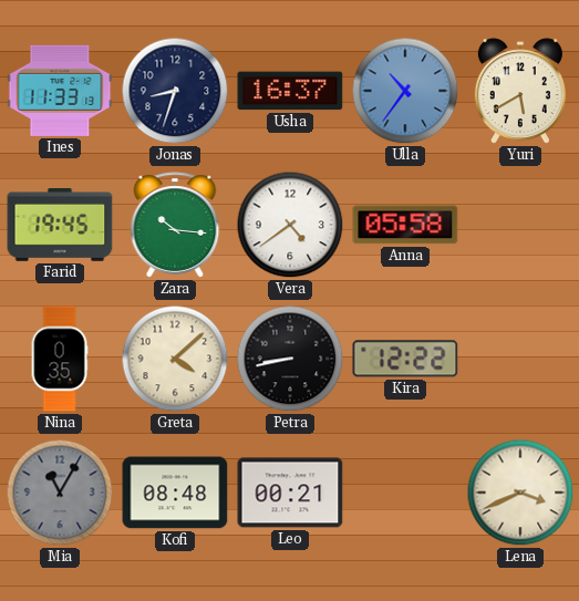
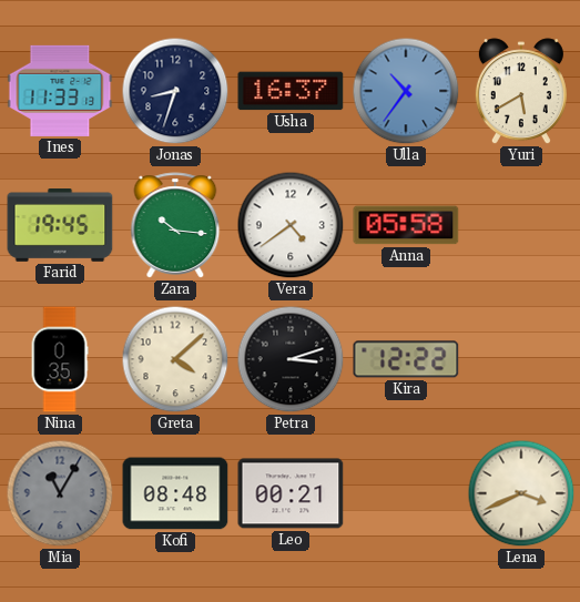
Petra: 8:43 -> 3:12
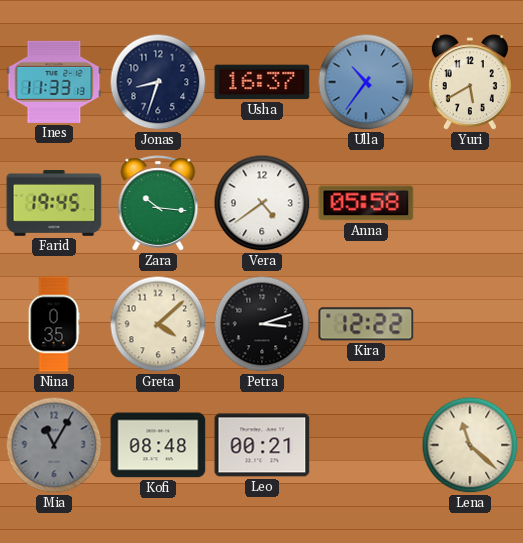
Lena: 3:41 -> 11:22
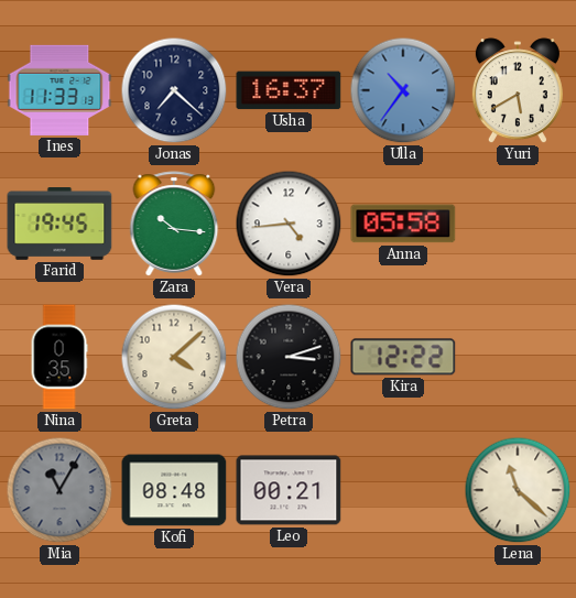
Jonas: 8:33 -> 7:22
Vera: 4:39 -> 4:44
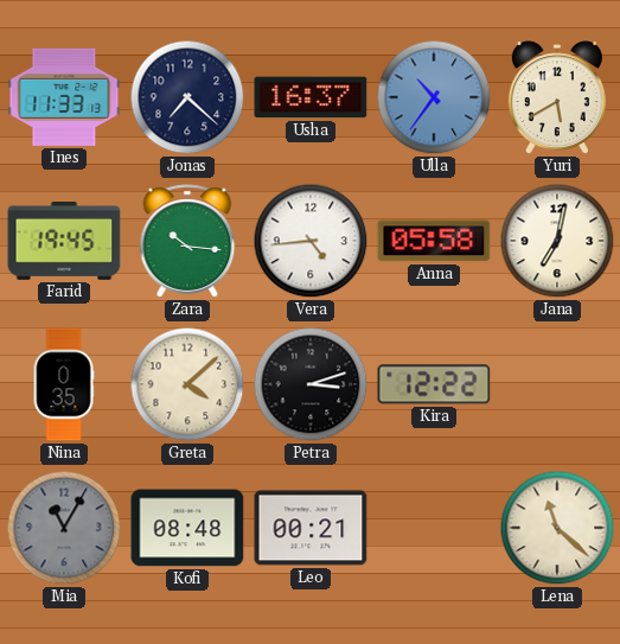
Jana: none -> 7:02
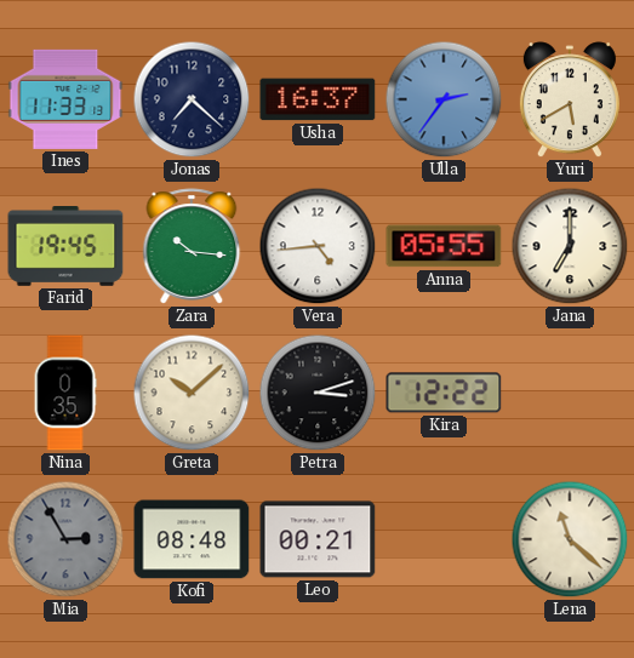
Ulla: 10:36 -> 2:36
Anna: 05:58 -> 05:55
Jana: 7:02 -> 7:00
Greta: 4:08 -> 10:08
Mia: 11:05 -> 2:55
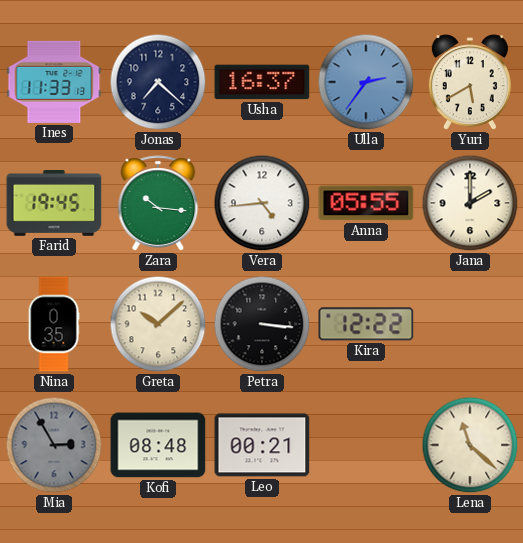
Jana: 7:00 -> 2:00
Petra: 3:12 -> 3:16
